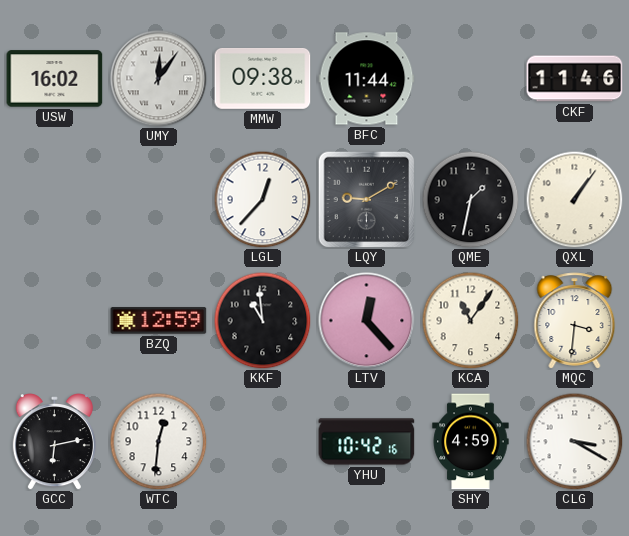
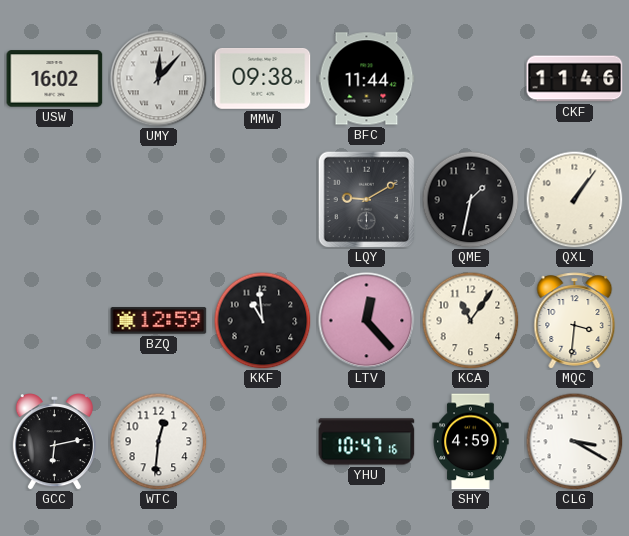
UMY: 12:06 -> 12:07
LGL: 12:37 -> none
YHU: 10:42 -> 10:47
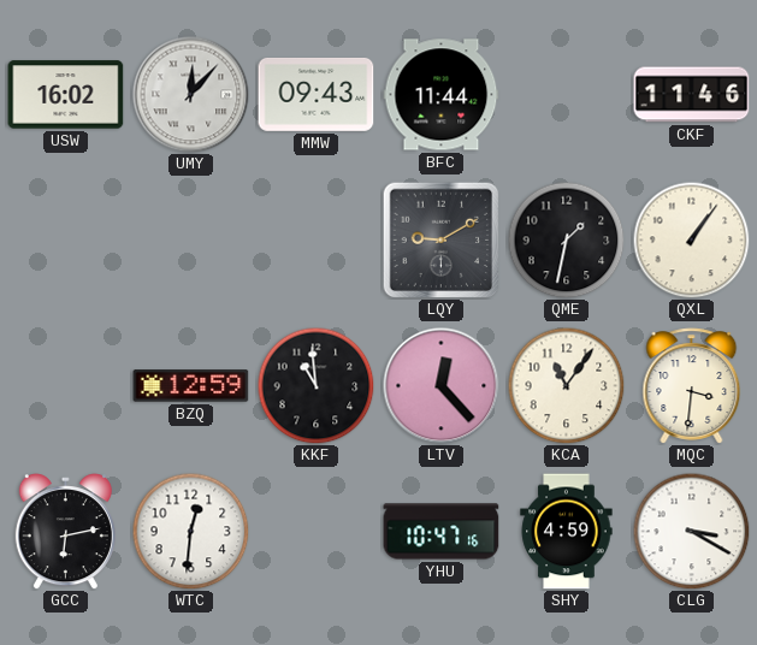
MMW: 09:38 -> 09:43
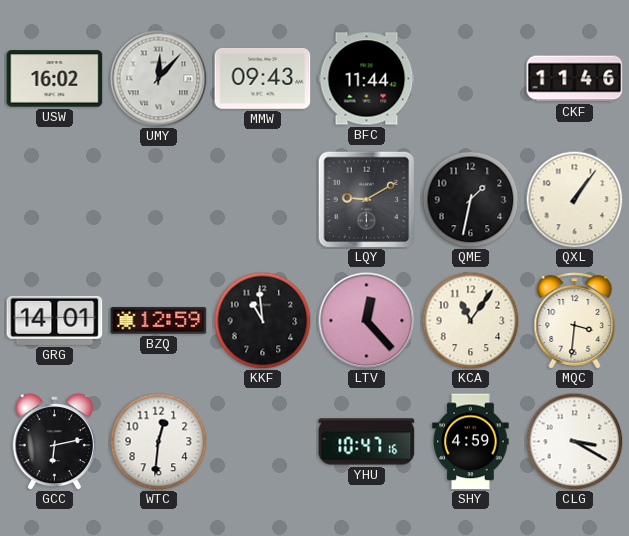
GRG: none -> 14:01
